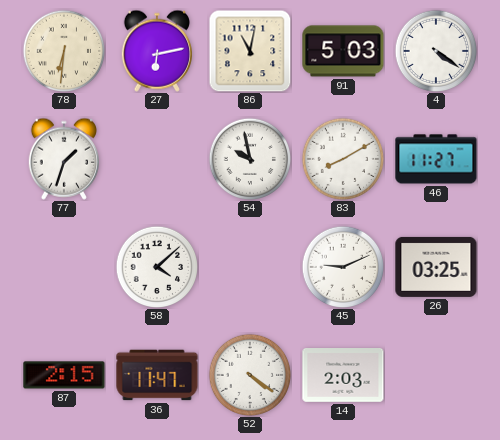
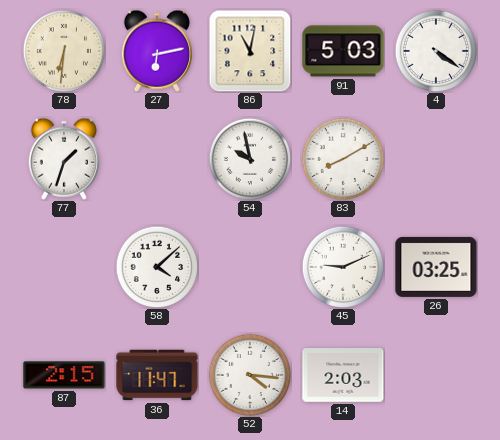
46: 11:27 -> none
52: 4:21 -> 4:16
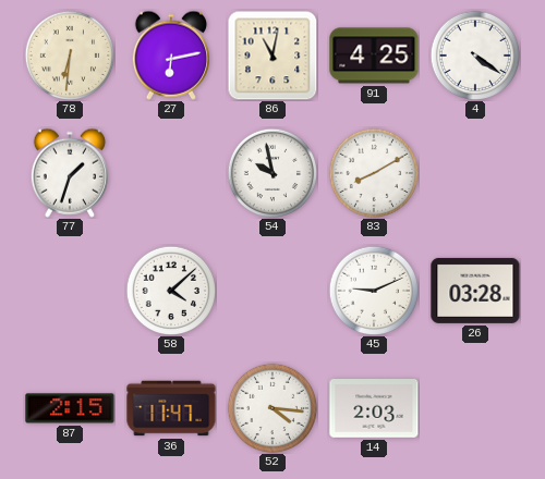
91: 5:03 -> 4:25
26: 03:25 -> 03:28
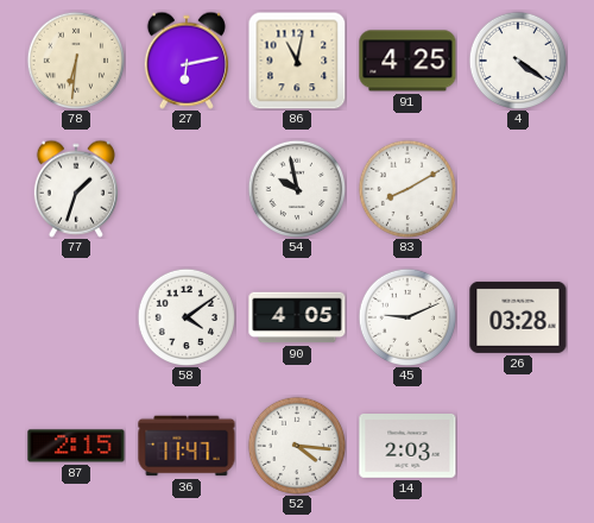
58: 4:08 -> 4:09
90: none -> 4:05
